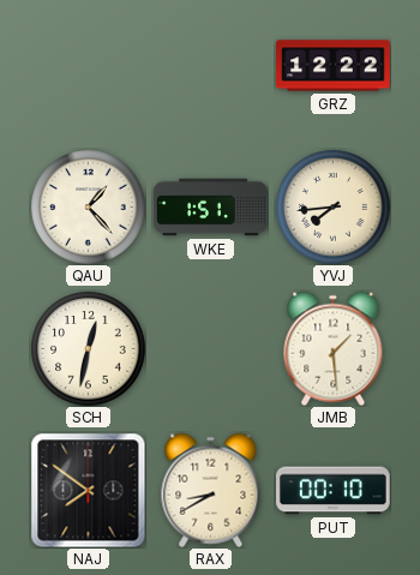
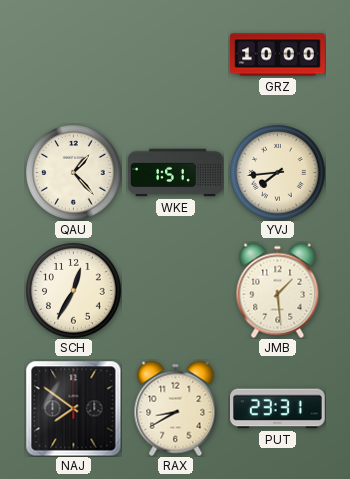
GRZ: 12:22 -> 10:00
SCH: 12:32 -> 12:35
PUT: 00:10 -> 23:31
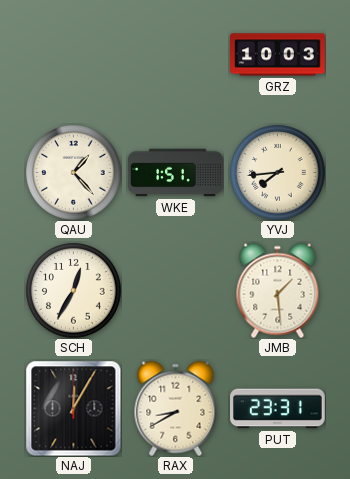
GRZ: 10:00 -> 10:03
NAJ: 7:51 -> 12:05
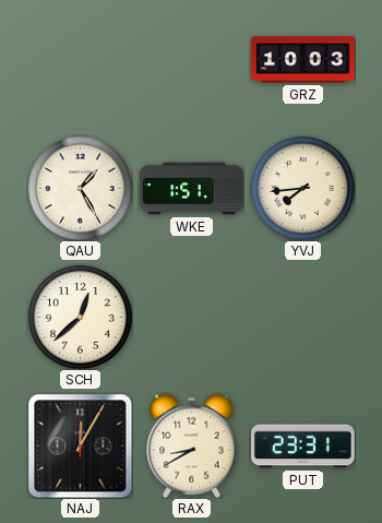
QAU: 1:23 -> 1:25
SCH: 12:35 -> 12:38
JMB: 1:29 -> none
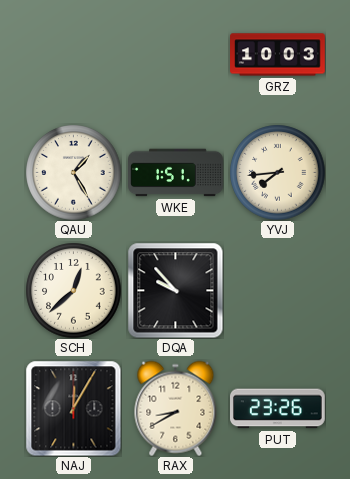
DQA: none -> 9:53
PUT: 23:31 -> 23:26
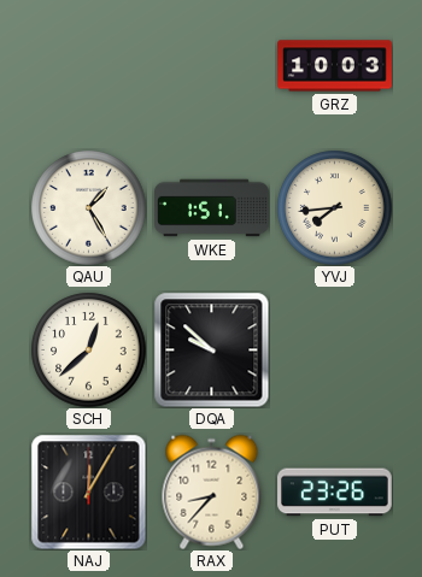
DQA: 9:53 -> 9:52
RAX: 8:40 -> 8:37
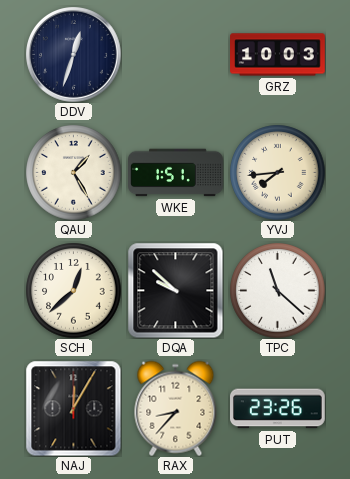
DDV: none -> 12:33
TPC: none -> 11:22
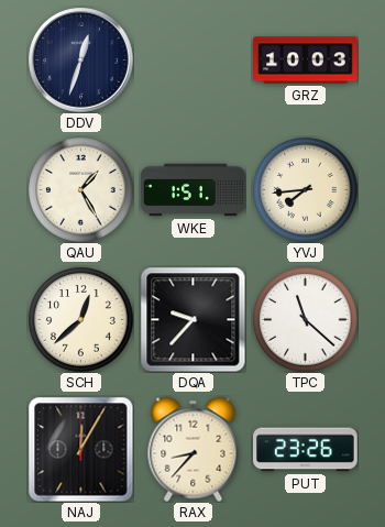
DQA: 9:52 -> 9:37
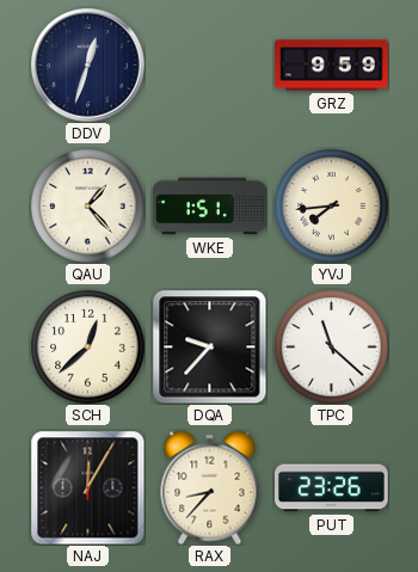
GRZ: 10:03 -> 9:59
QAU: 1:25 -> 1:23
